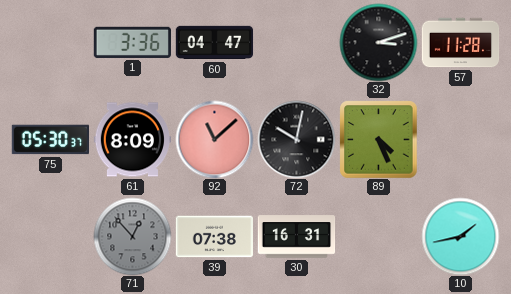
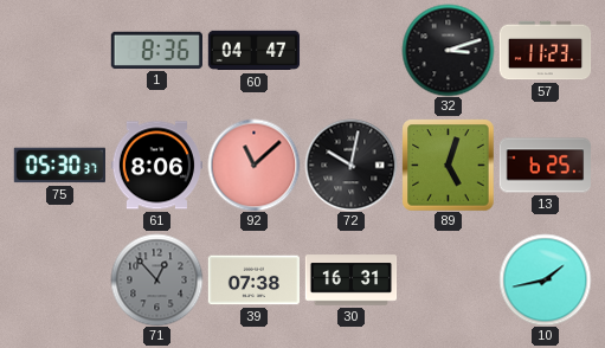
1: 3:36 -> 8:36
57: 11:28 -> 11:23
61: 8:09 -> 8:06
89: 4:26 -> 5:03
13: none -> 6:25
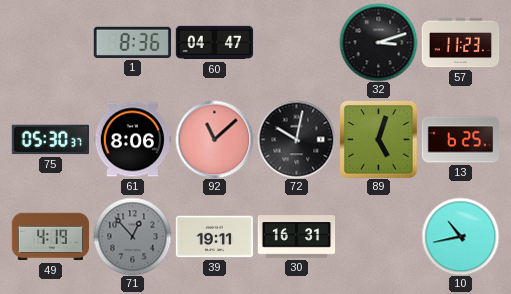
49: none -> 4:19
39: 07:38 -> 19:11
10: 1:43 -> 10:43
